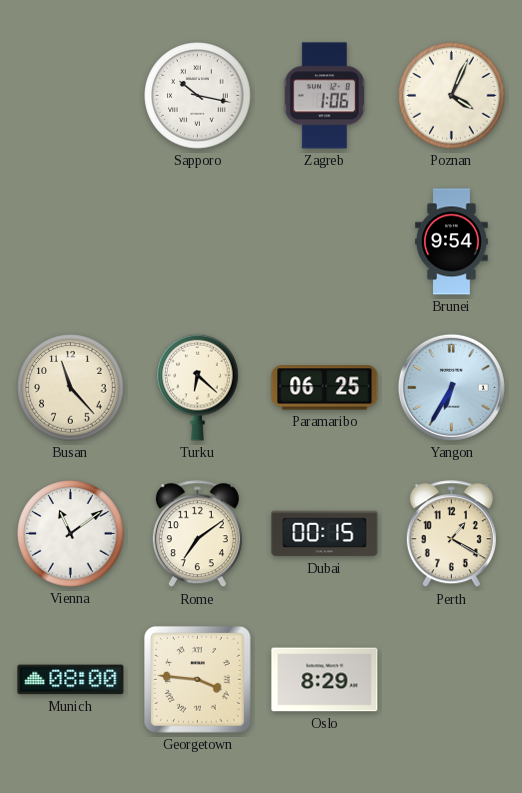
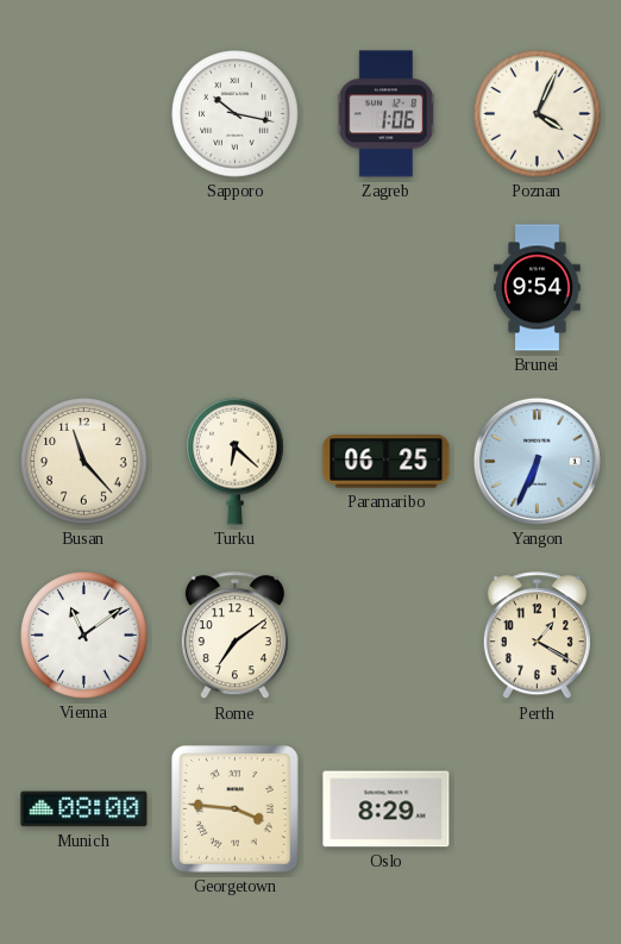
Yangon: 6:35 -> 6:34
Dubai: 00:15 -> none
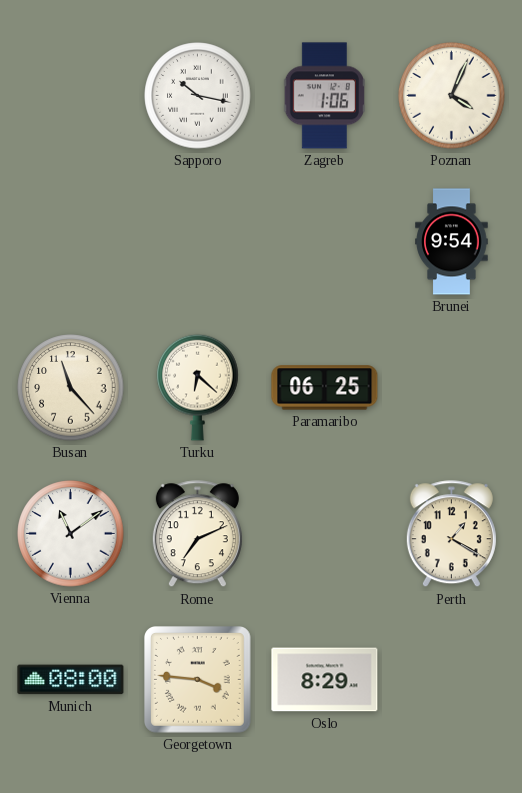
Yangon: 6:34 -> none
Rome: 7:09 -> 7:11
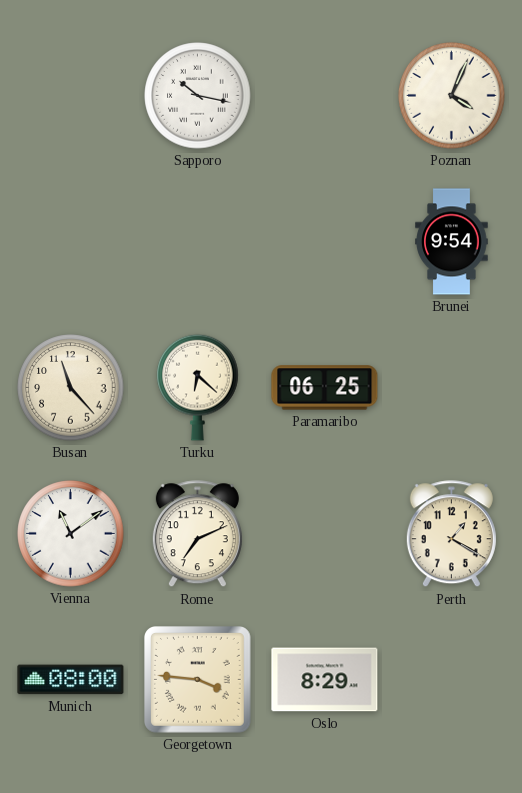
Zagreb: 1:06 -> none
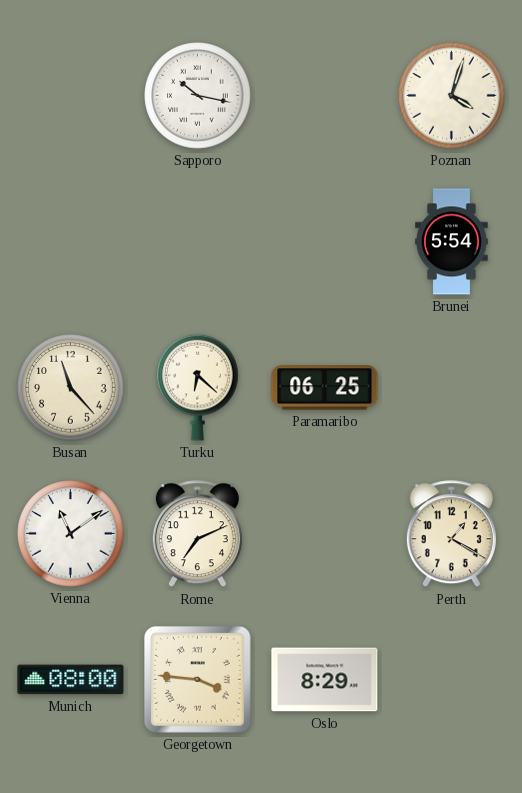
Poznan: 4:04 -> 4:03
Brunei: 9:54 -> 5:54
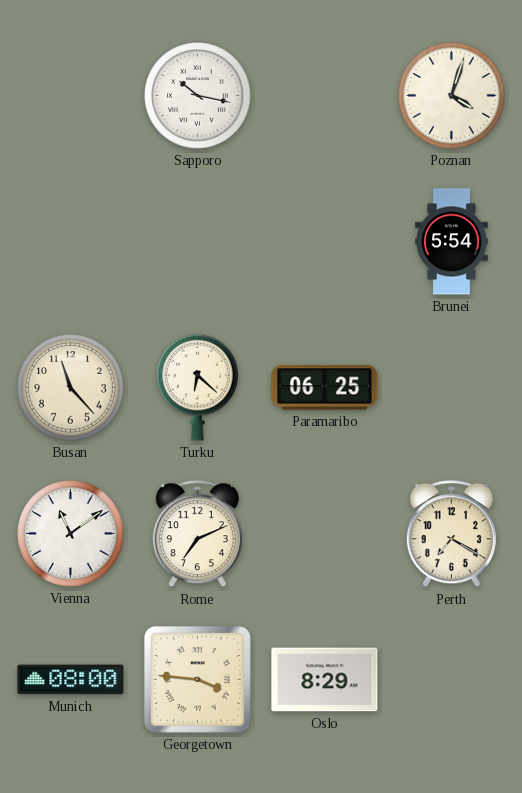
Perth: 1:20 -> 7:20
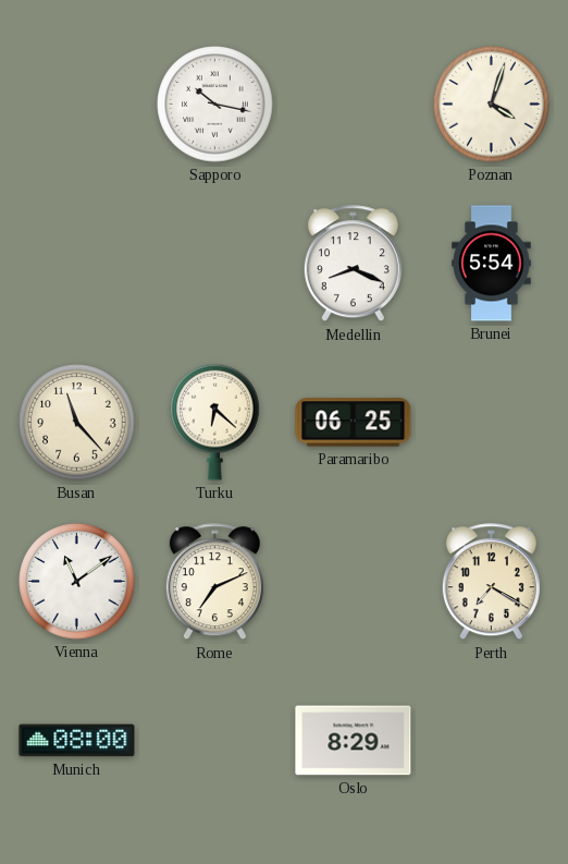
Medellin: none -> 8:19
Georgetown: 3:46 -> none
